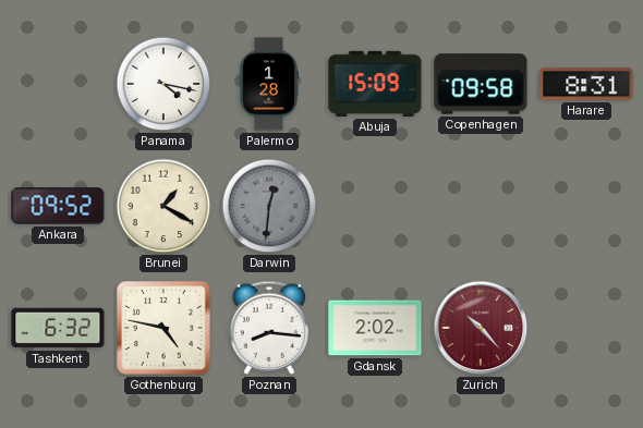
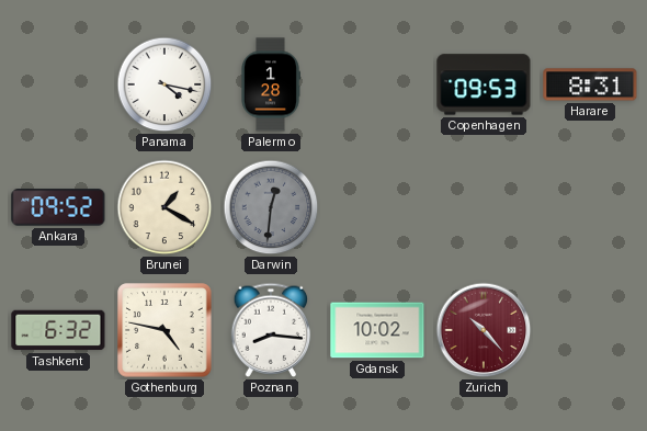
Abuja: 15:09 -> none
Copenhagen: 09:58 -> 09:53
Gdansk: 2:02 -> 10:02
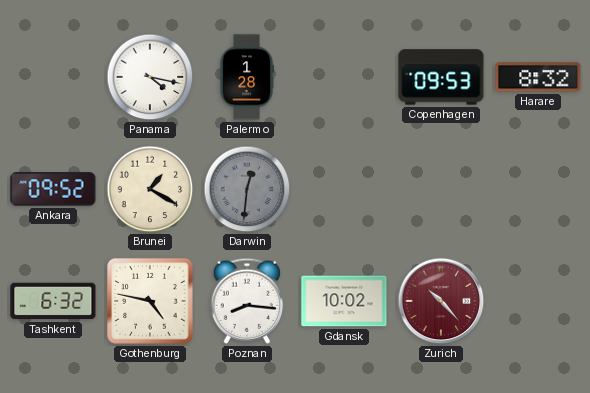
Harare: 8:31 -> 8:32
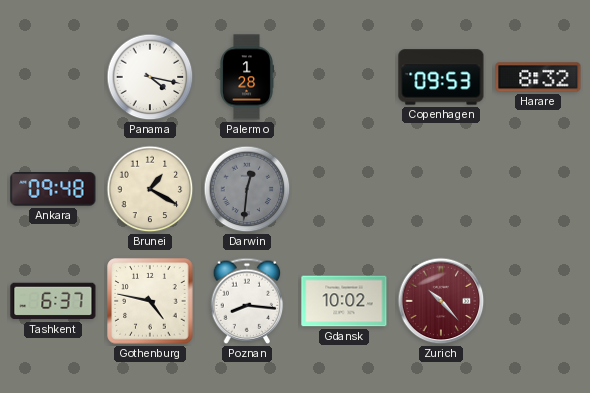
Ankara: 09:52 -> 09:48
Tashkent: 6:32 -> 6:37
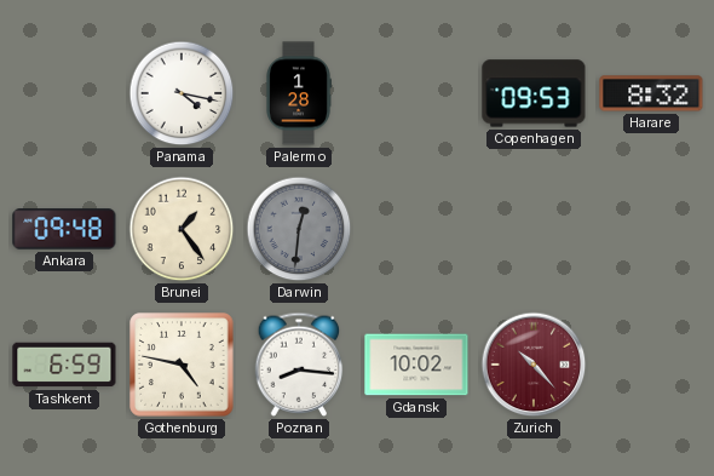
Brunei: 1:20 -> 1:24
Tashkent: 6:37 -> 6:59
